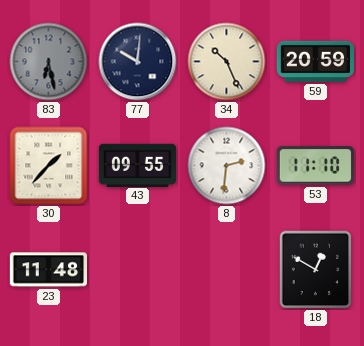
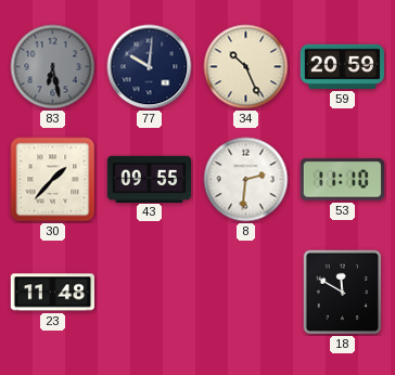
18: 12:50 -> 11:50
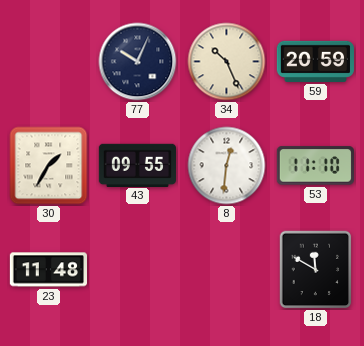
83: 6:28 -> none
77: 10:01 -> 10:04
30: 1:37 -> 1:35
8: 2:31 -> 12:31
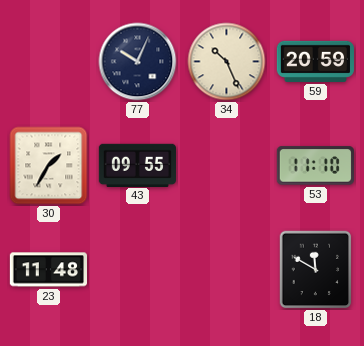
8: 12:31 -> none
